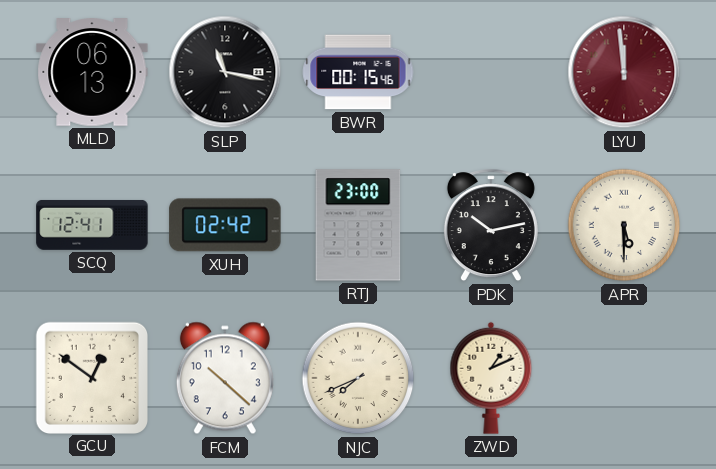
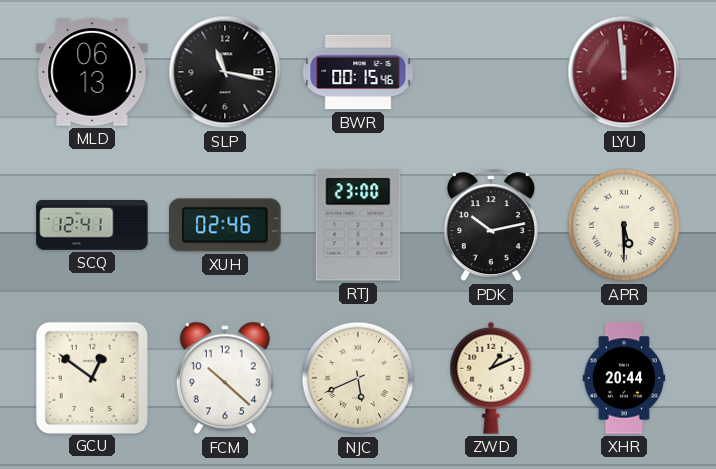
XUH: 02:42 -> 02:46
NJC: 7:41 -> 5:41
XHR: none -> 20:44
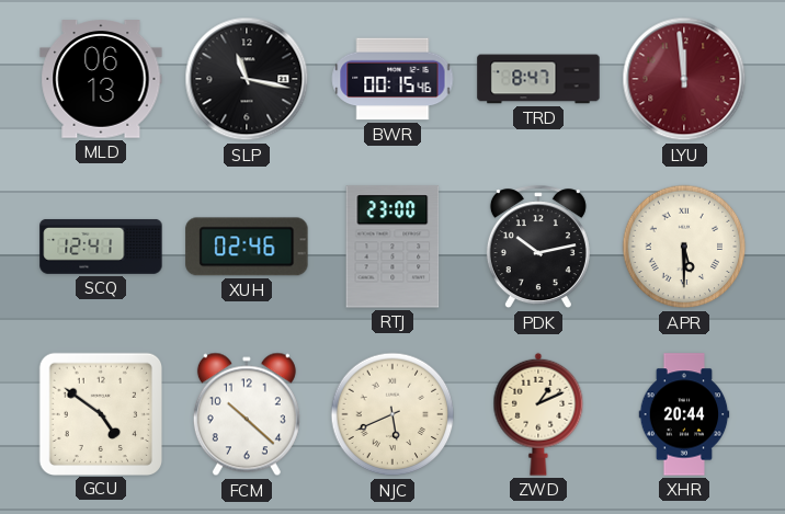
TRD: none -> 8:47
GCU: 12:51 -> 4:51
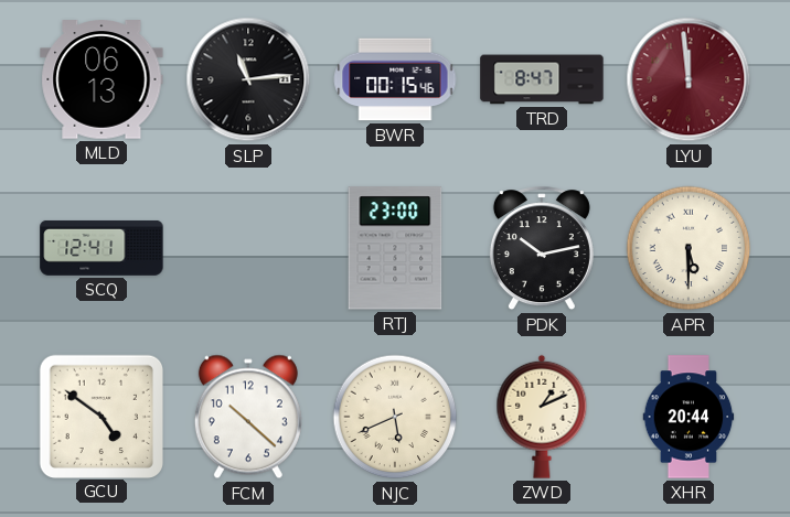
SLP: 11:17 -> 11:14
XUH: 02:46 -> none
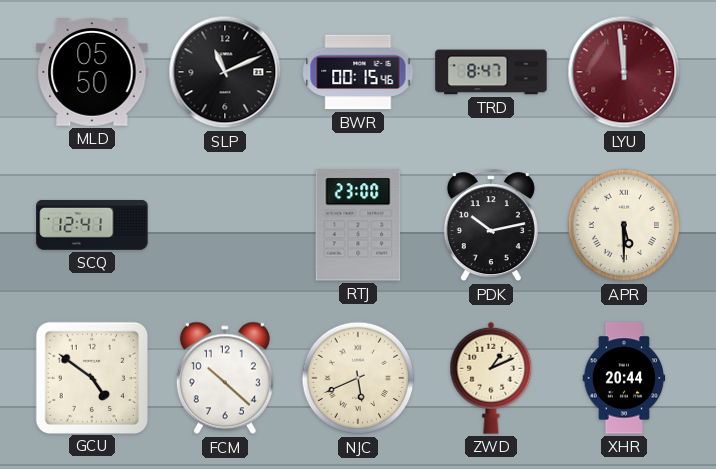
MLD: 06:13 -> 05:50
SLP: 11:14 -> 11:11
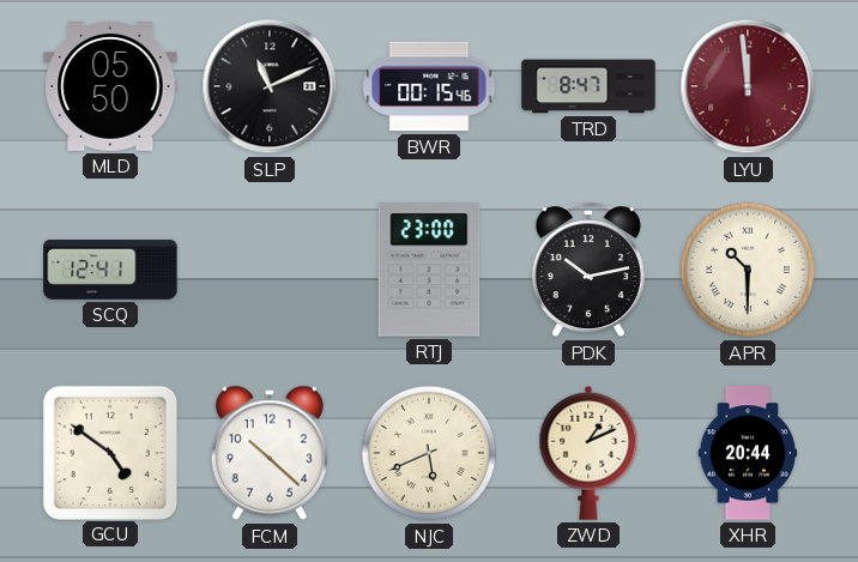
APR: 5:30 -> 10:30
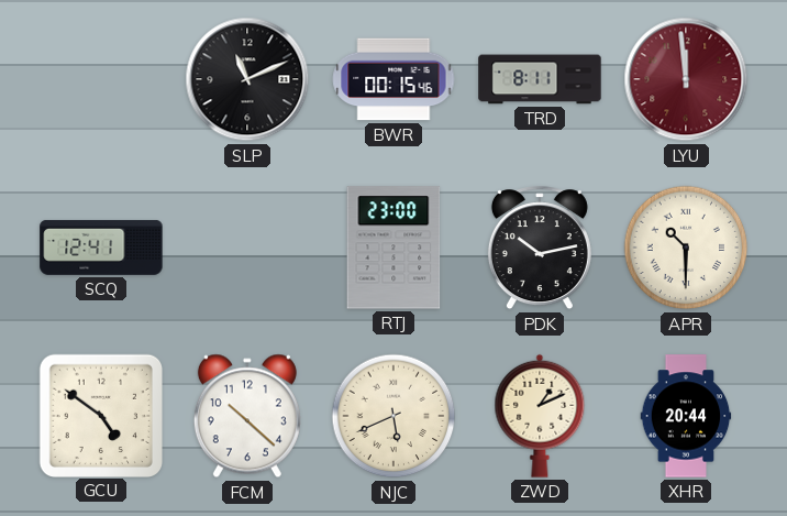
MLD: 05:50 -> none
TRD: 8:47 -> 8:11
